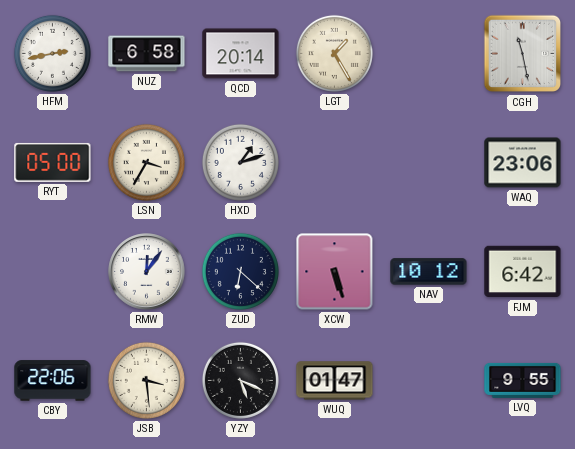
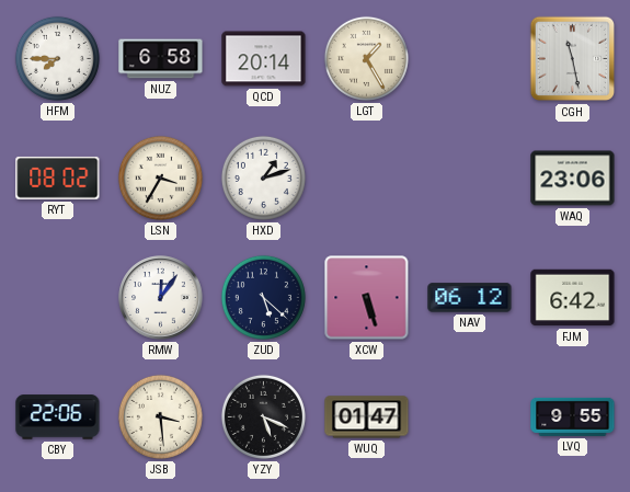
HFM: 2:43 -> 7:45
RYT: 05:00 -> 08:02
ZUD: 6:22 -> 5:22
NAV: 10:12 -> 06:12
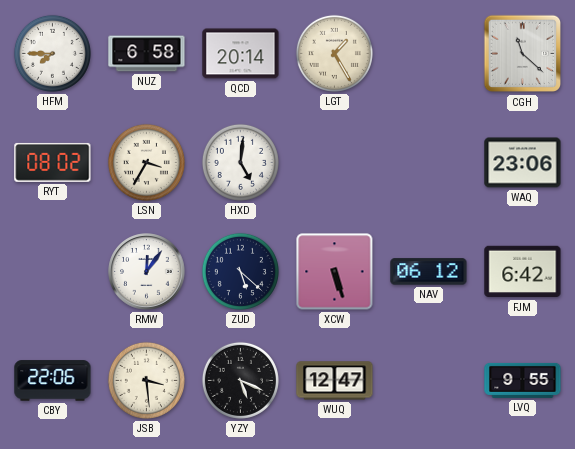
CGH: 11:28 -> 11:22
HXD: 1:12 -> 5:01
WUQ: 01:47 -> 12:47
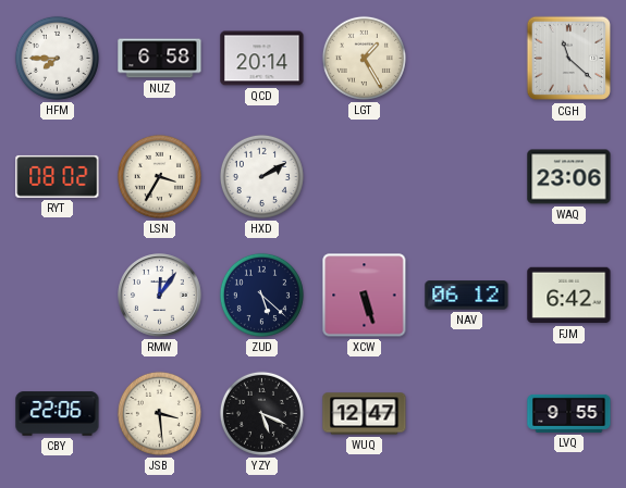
HXD: 5:01 -> 2:10
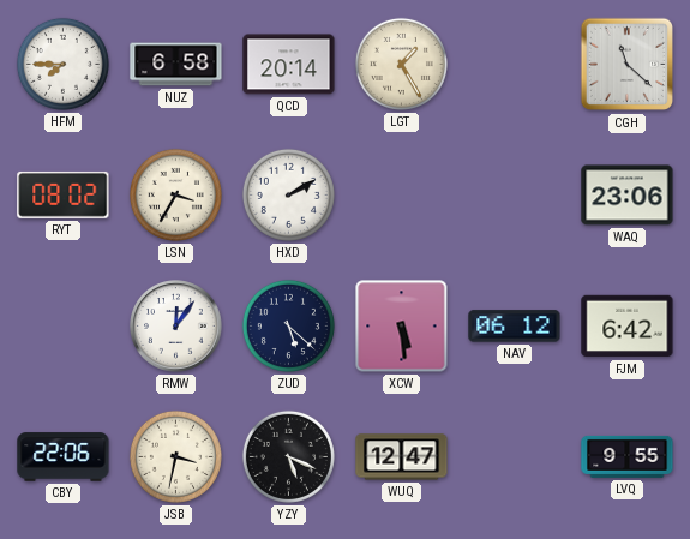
XCW: 5:27 -> 5:29
JSB: 3:29 -> 3:32
